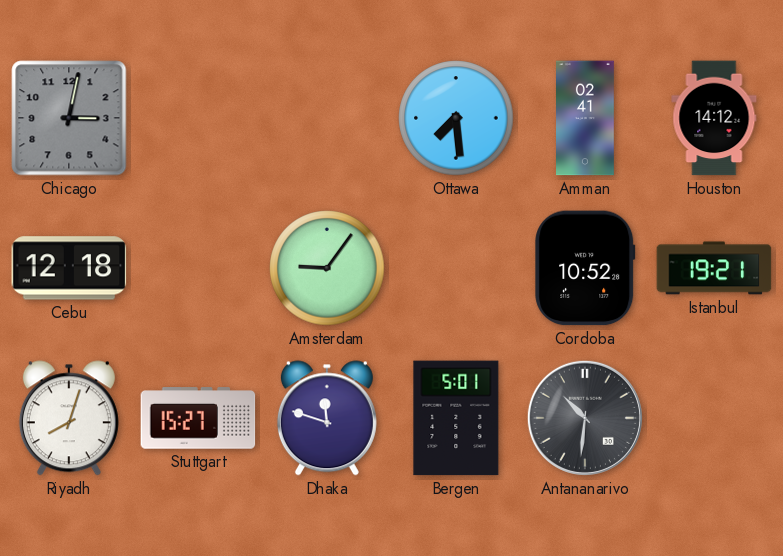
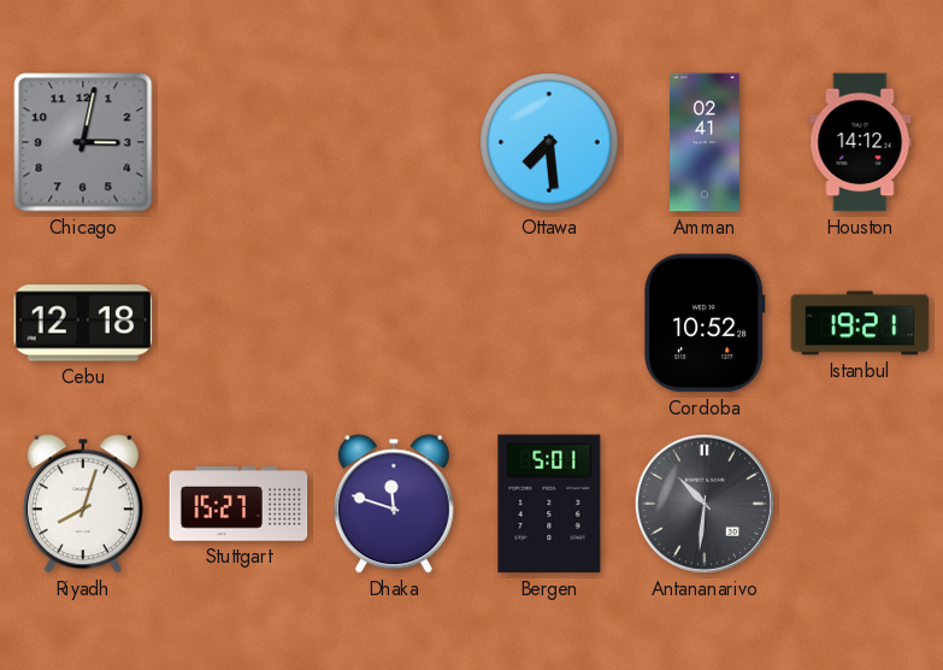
Amsterdam: 9:06 -> none
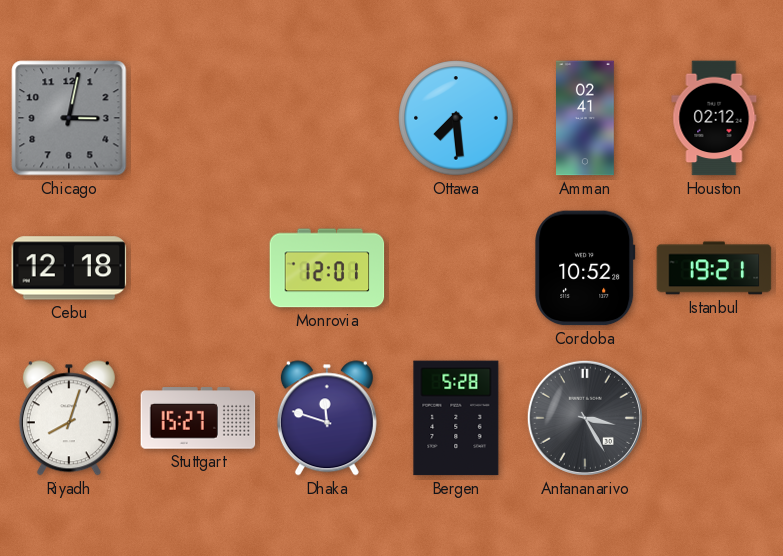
Houston: 14:12 -> 02:12
Monrovia: none -> 12:01
Bergen: 5:01 -> 5:28
Antananarivo: 10:31 -> 3:25
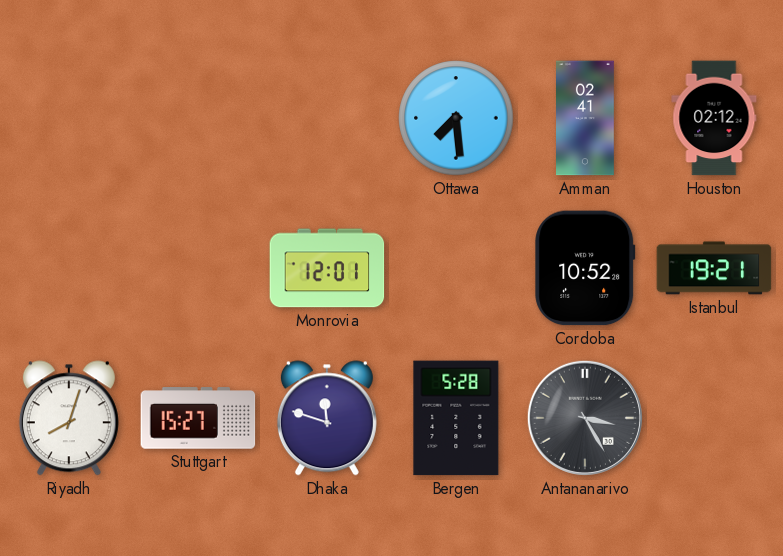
Chicago: 3:02 -> none
Cebu: 12:18 -> none
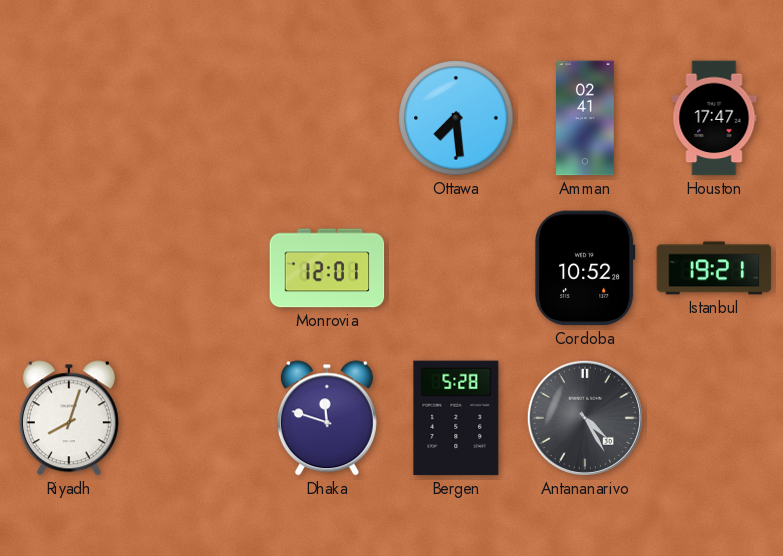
Houston: 02:12 -> 17:47
Stuttgart: 15:27 -> none
Antananarivo: 3:25 -> 4:25
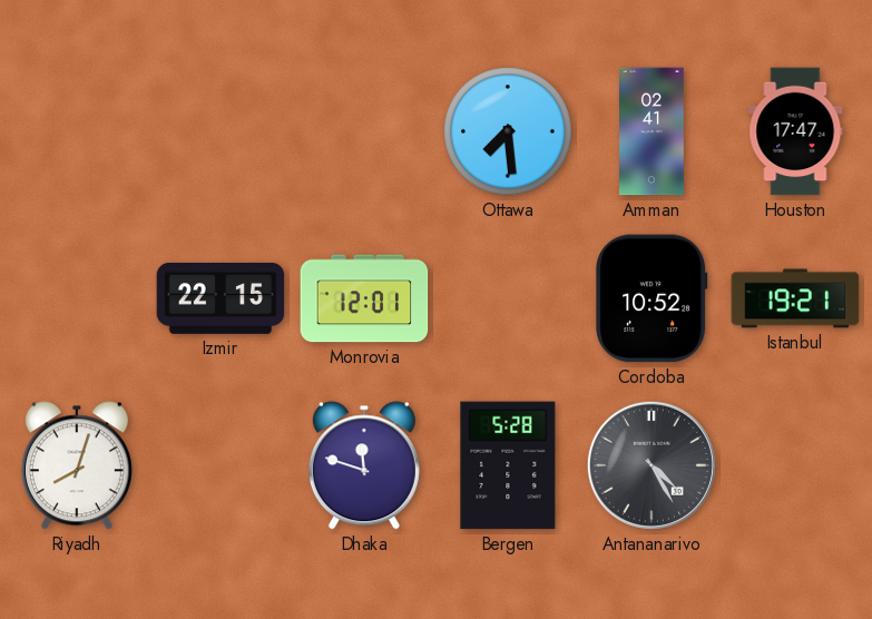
Izmir: none -> 22:15
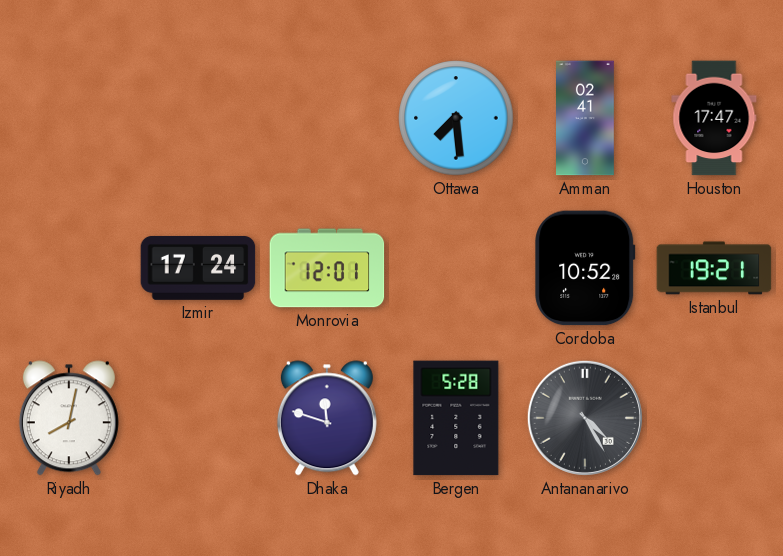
Izmir: 22:15 -> 17:24
Riyadh: 8:03 -> 8:02
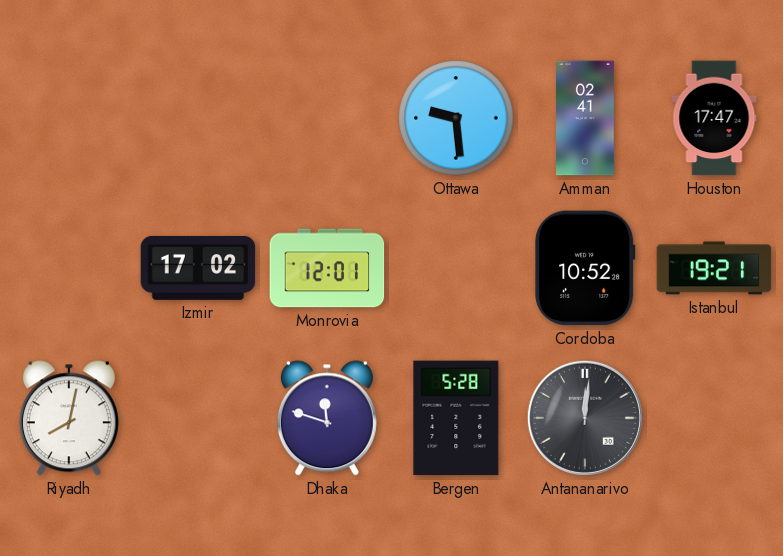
Ottawa: 7:29 -> 9:29
Izmir: 17:24 -> 17:02
Antananarivo: 4:25 -> 12:01
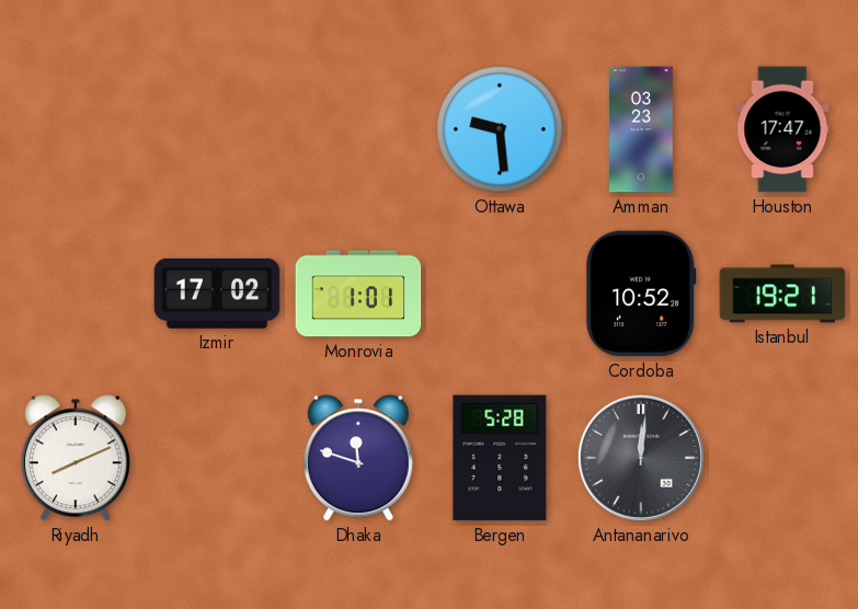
Amman: 02:41 -> 03:23
Monrovia: 12:01 -> 1:01
Riyadh: 8:02 -> 8:11
